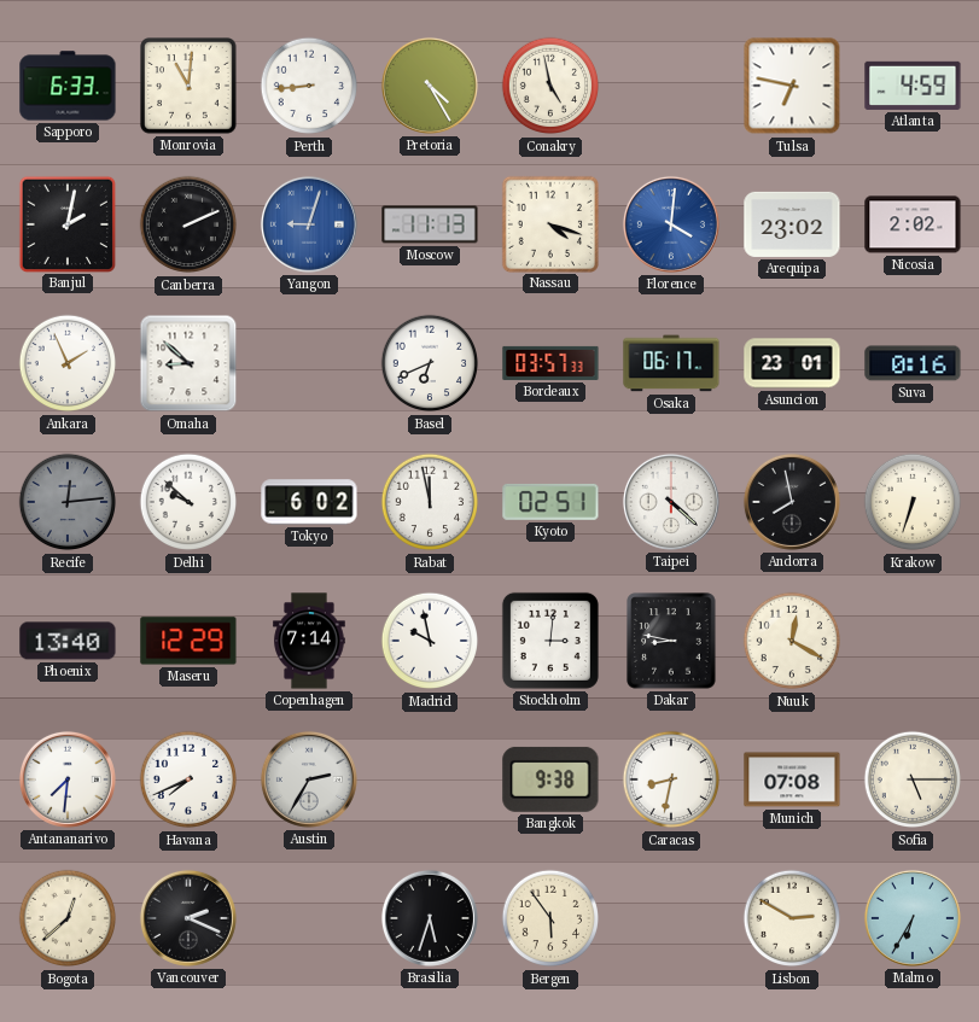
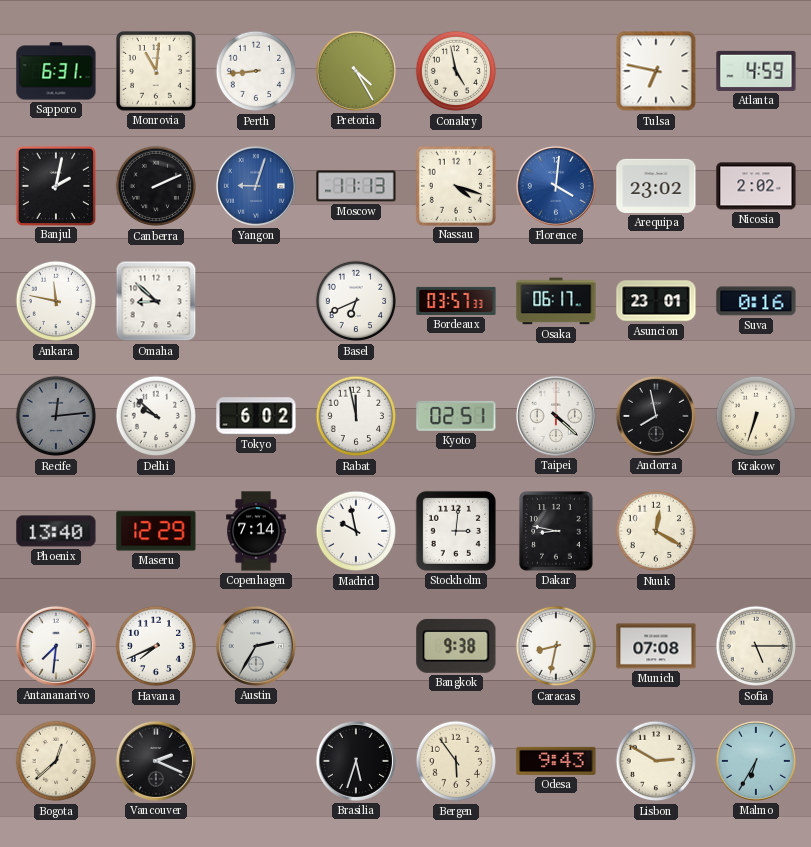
Sapporo: 6:33 -> 6:31
Ankara: 1:56 -> 11:47
Odesa: none -> 9:43
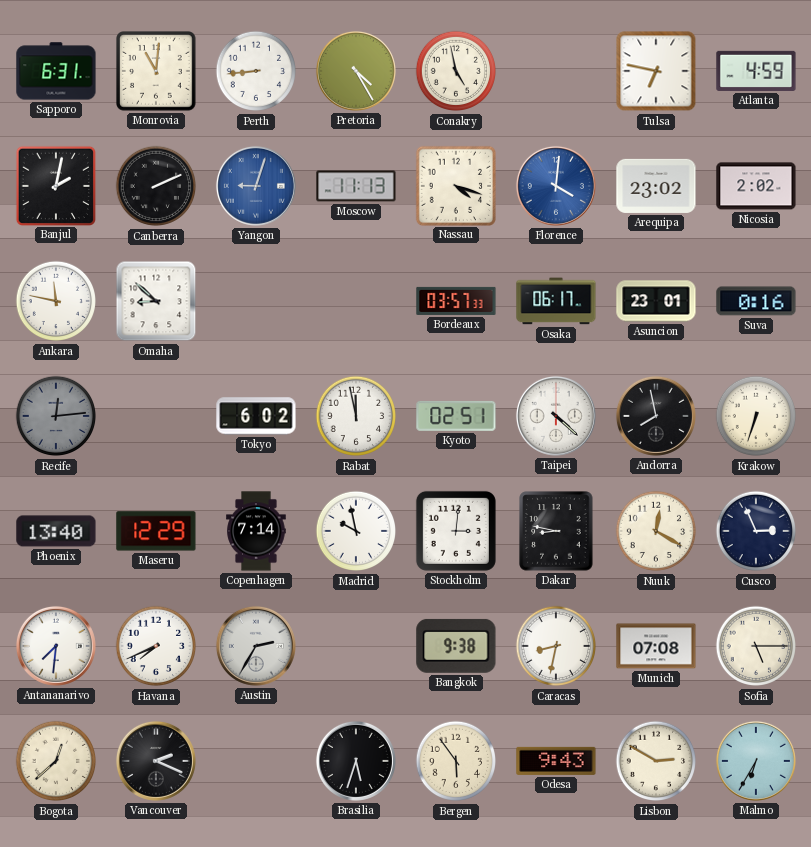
Basel: 6:41 -> none
Delhi: 9:52 -> none
Cusco: none -> 2:56
